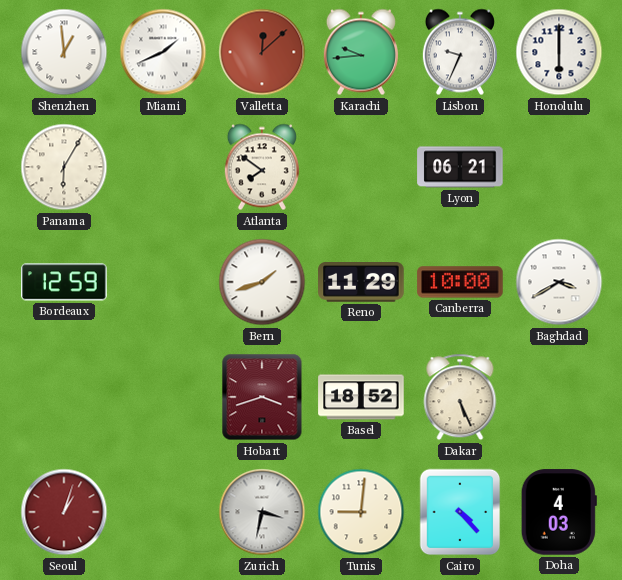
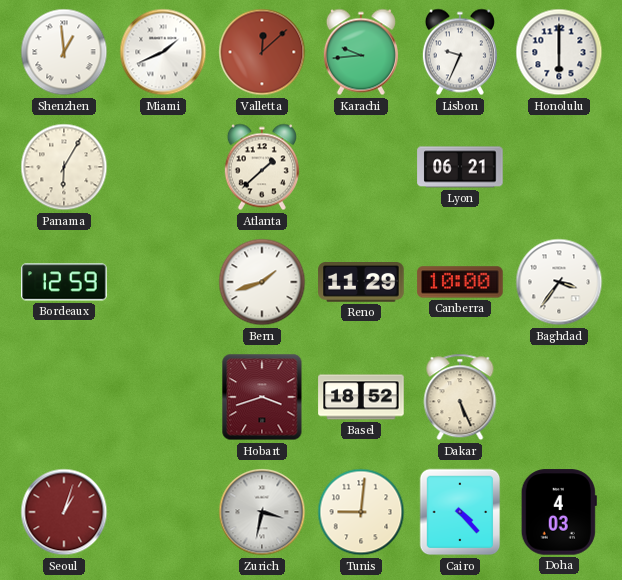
Atlanta: 7:51 -> 1:38
Baghdad: 3:40 -> 3:36
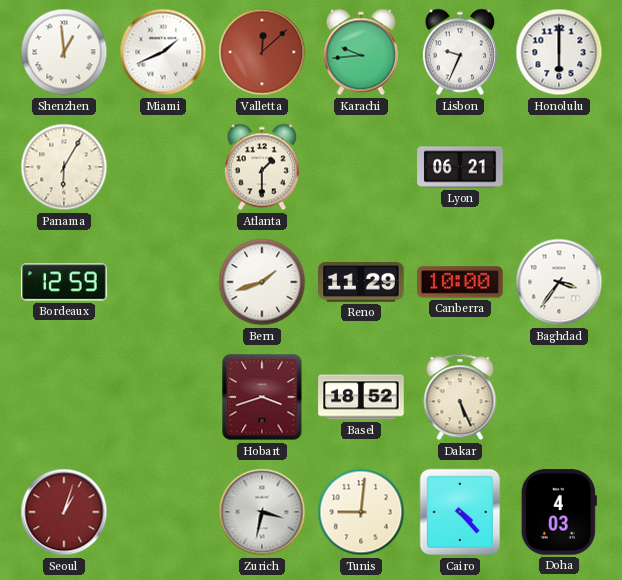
Atlanta: 1:38 -> 1:30
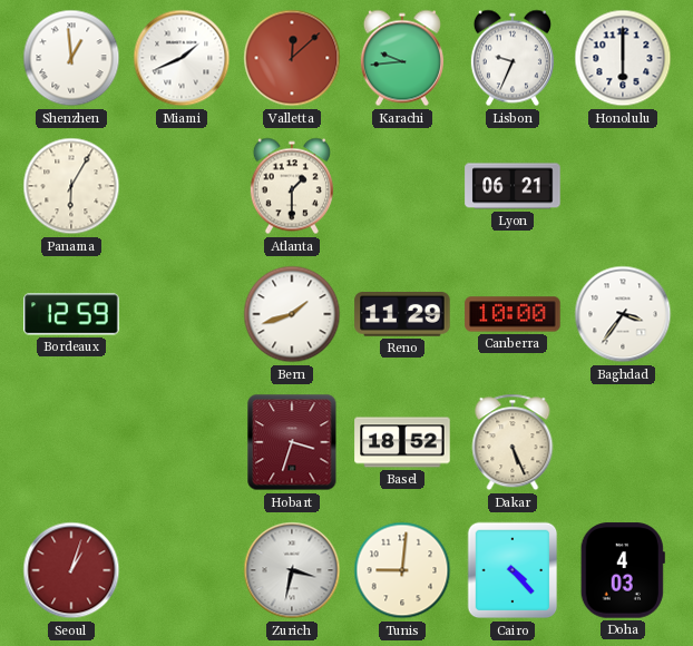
Hobart: 3:42 -> 3:33
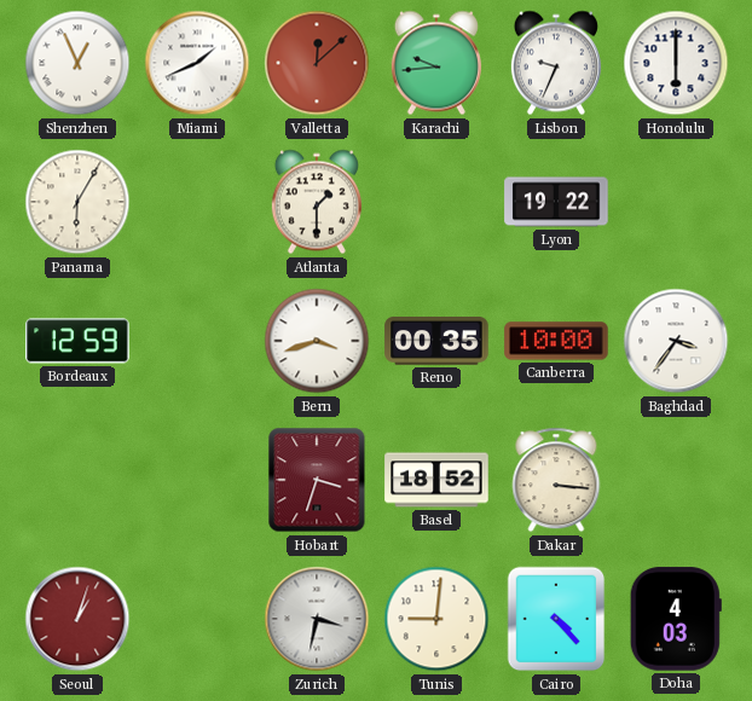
Shenzhen: 12:59 -> 12:56
Lyon: 06:21 -> 19:22
Bern: 1:42 -> 3:42
Reno: 11:29 -> 00:35
Dakar: 5:26 -> 3:16
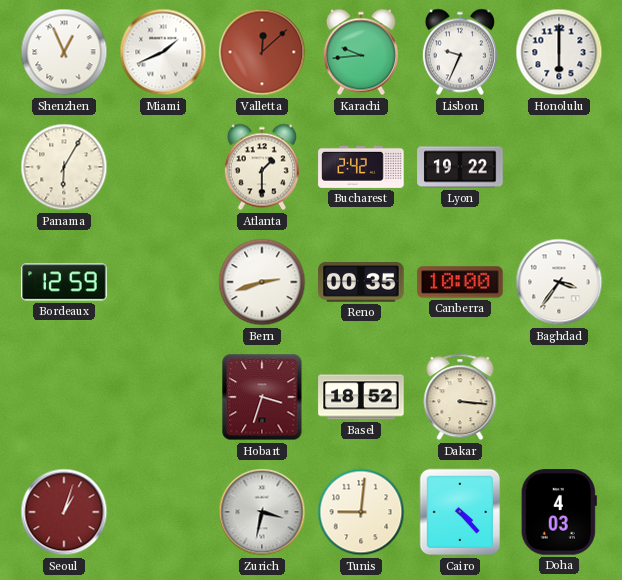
Bucharest: none -> 2:42
Bern: 3:42 -> 2:42
